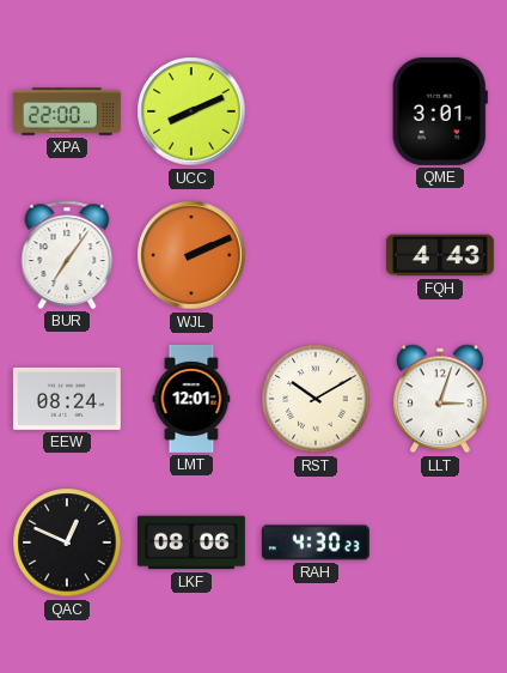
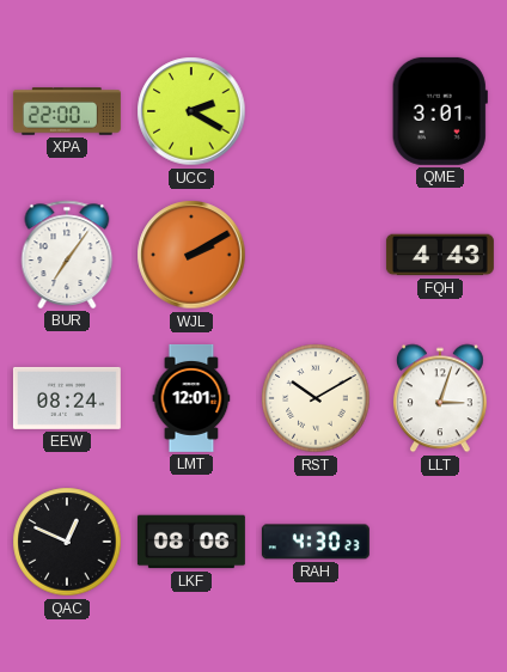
UCC: 8:11 -> 2:20
WJL: 2:11 -> 2:10
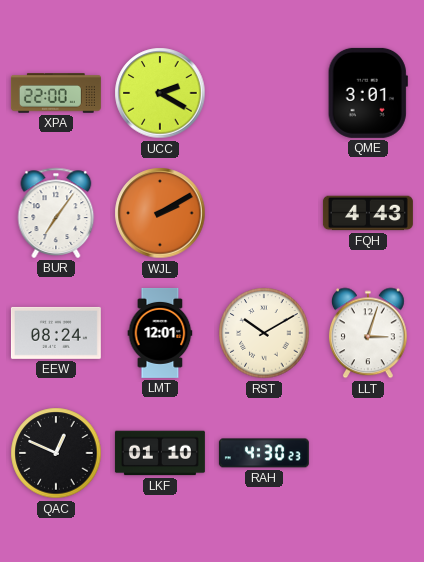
LKF: 08:06 -> 01:10
